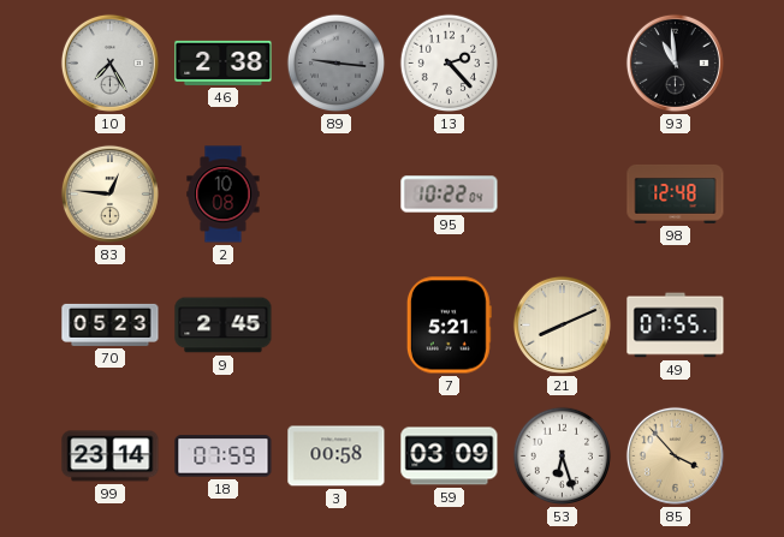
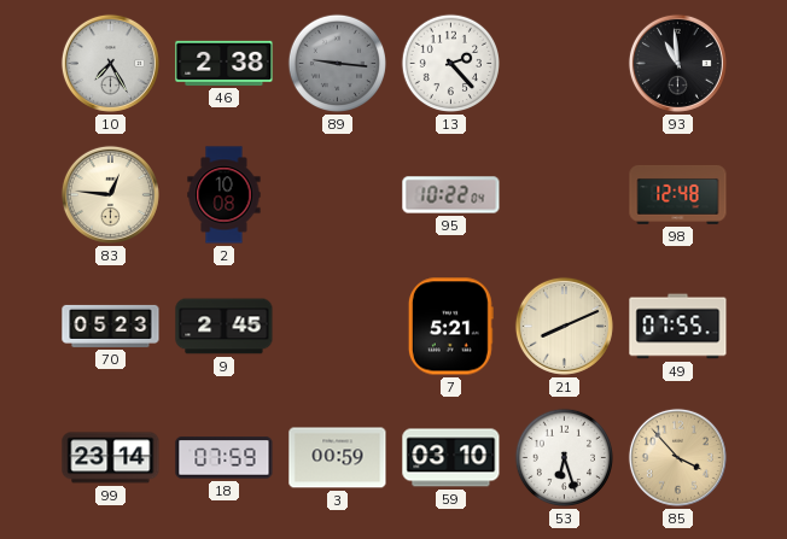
3: 00:58 -> 00:59
59: 03:09 -> 03:10
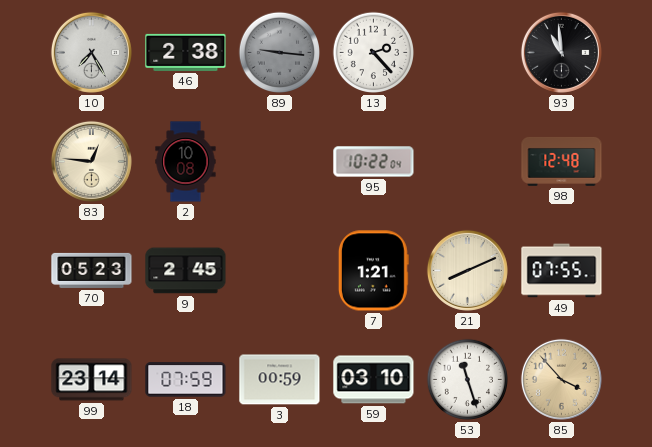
7: 5:21 -> 1:21
53: 6:27 -> 11:27
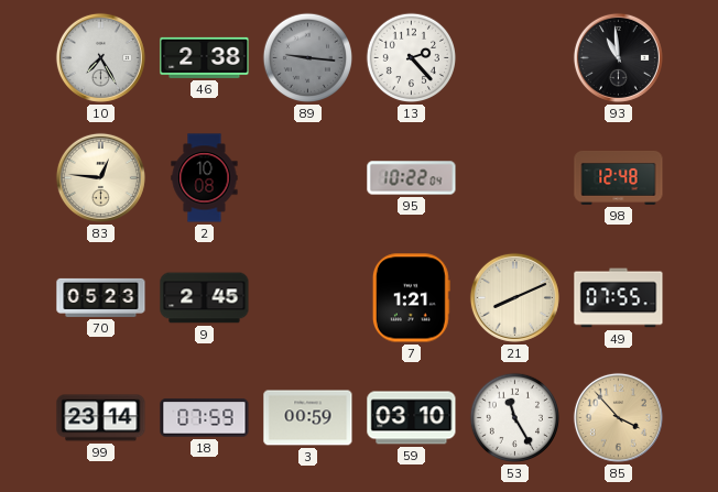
53: 11:27 -> 11:25
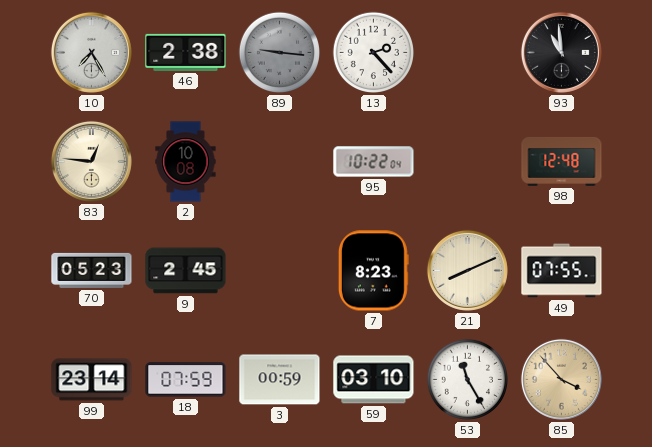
7: 1:21 -> 8:23
